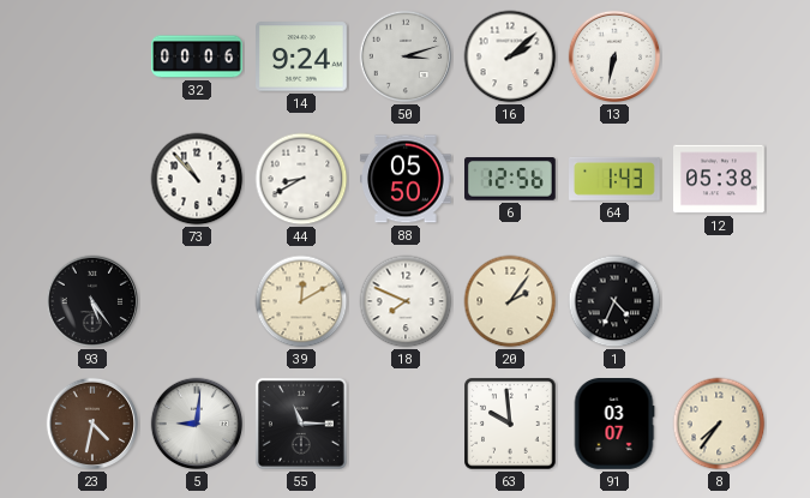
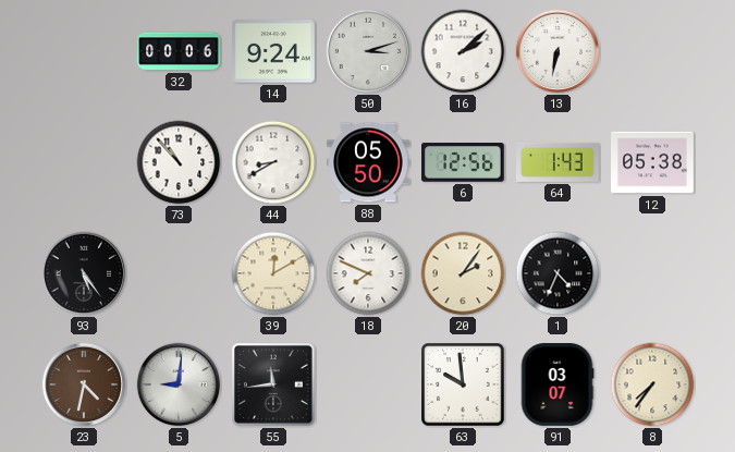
55: 11:15 -> 11:44
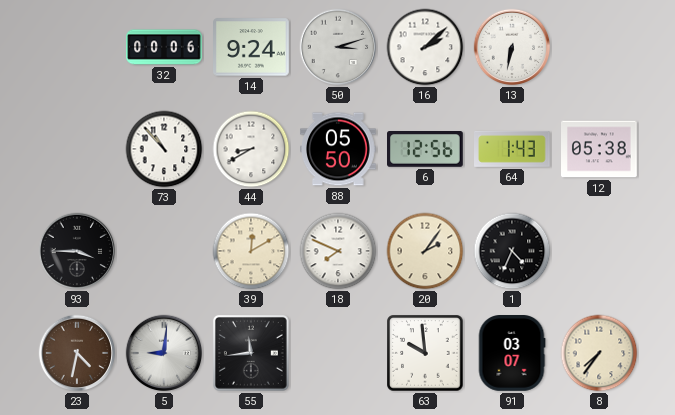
93: 5:24 -> 3:45
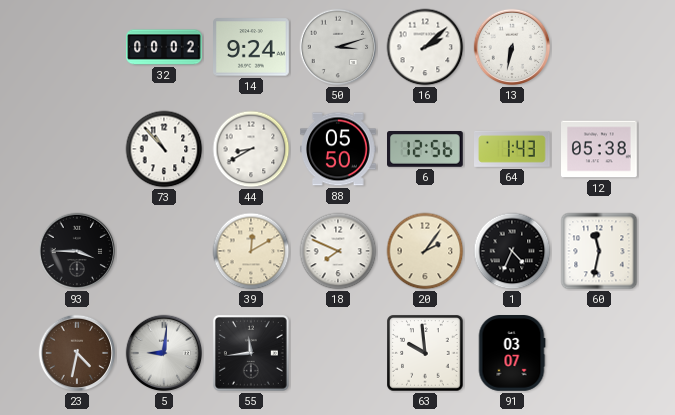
32: 00:06 -> 00:02
60: none -> 11:32
8: 7:36 -> none
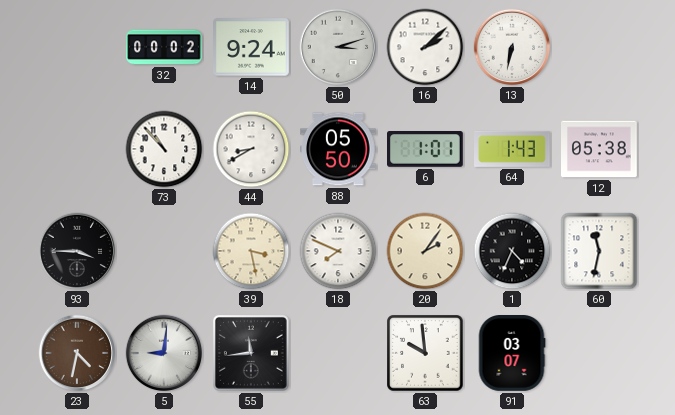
6: 12:56 -> 1:01
39: 12:10 -> 3:28
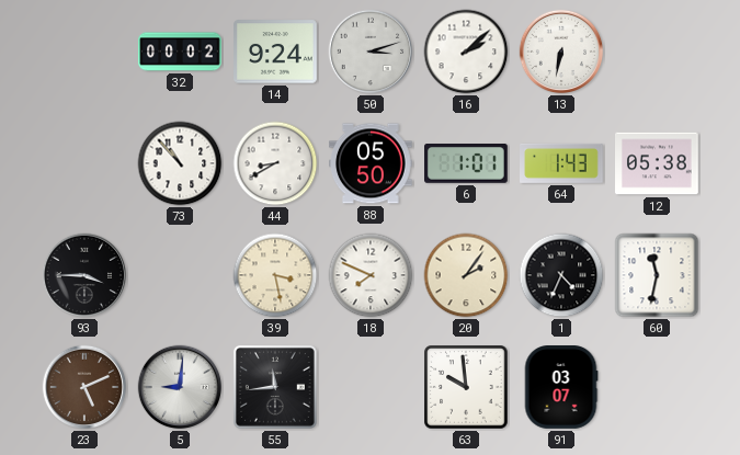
23: 4:32 -> 5:11
